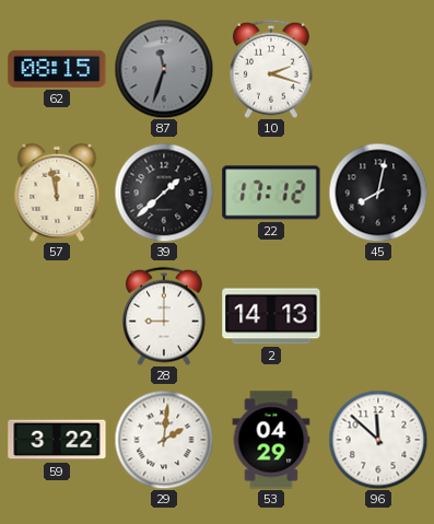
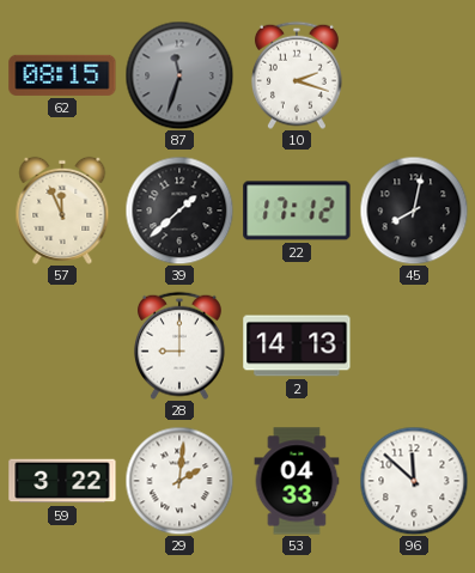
57: 11:58 -> 11:56
53: 04:29 -> 04:33
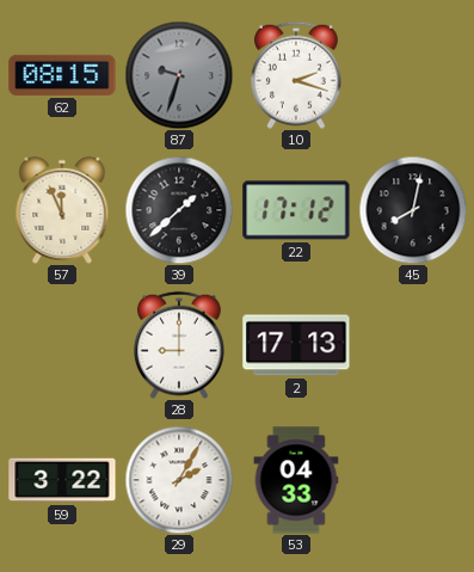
87: 11:33 -> 9:33
2: 14:13 -> 17:13
29: 2:01 -> 2:05
96: 11:52 -> none
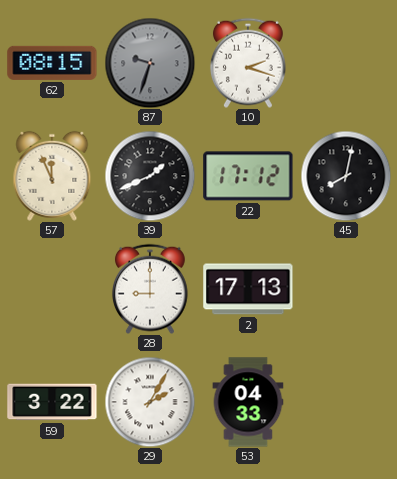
39: 1:38 -> 1:41
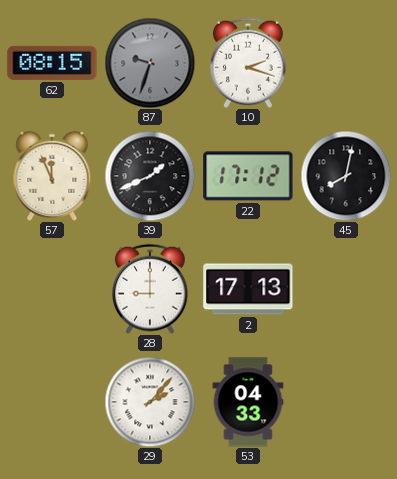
59: 3:22 -> none
29: 2:05 -> 2:07
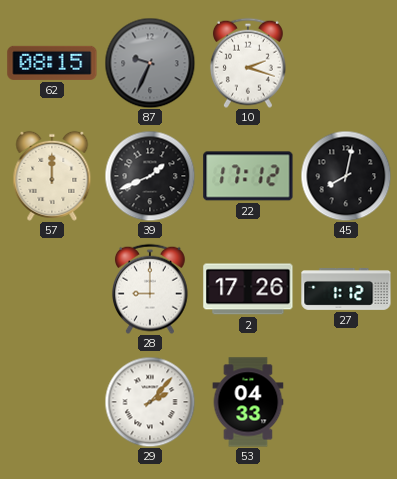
87: 9:33 -> 9:34
57: 11:56 -> 12:00
2: 17:13 -> 17:26
27: none -> 1:12
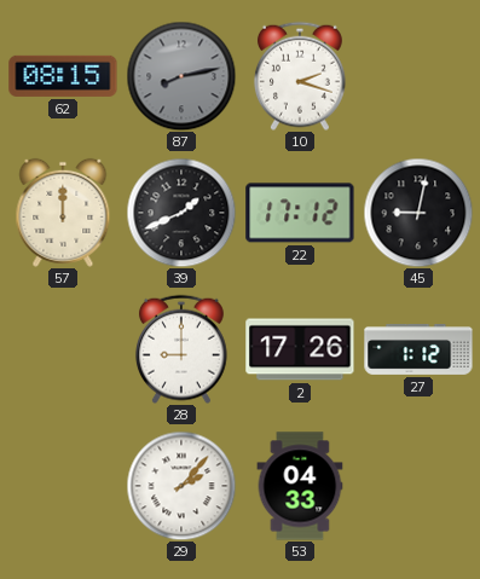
87: 9:34 -> 8:13
45: 8:02 -> 9:02
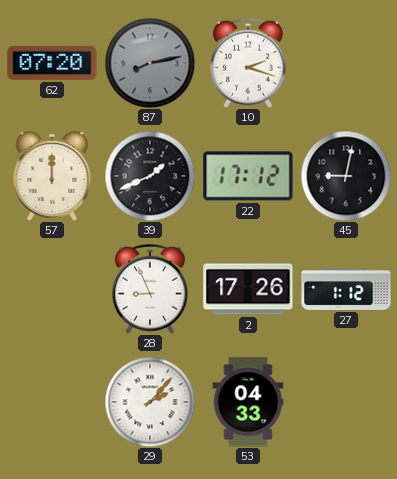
62: 08:15 -> 07:20
28: 9:00 -> 8:56
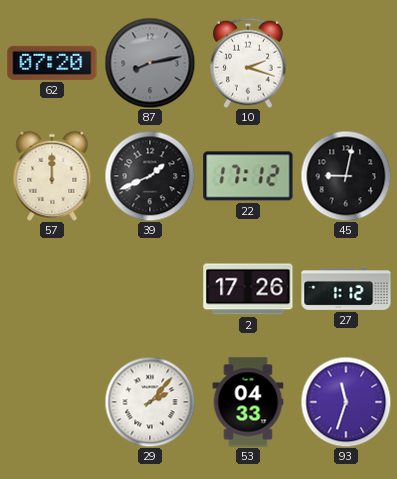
28: 8:56 -> none
93: none -> 11:33
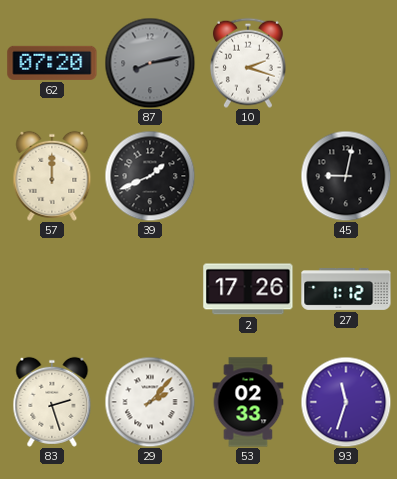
22: 17:12 -> none
83: none -> 2:27
53: 04:33 -> 02:33
